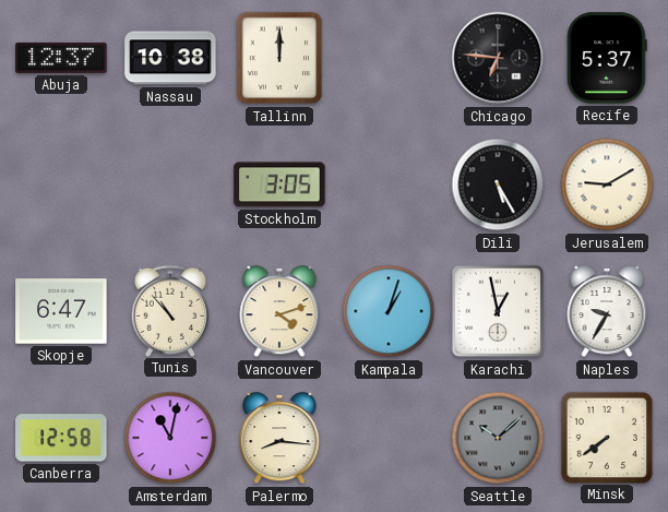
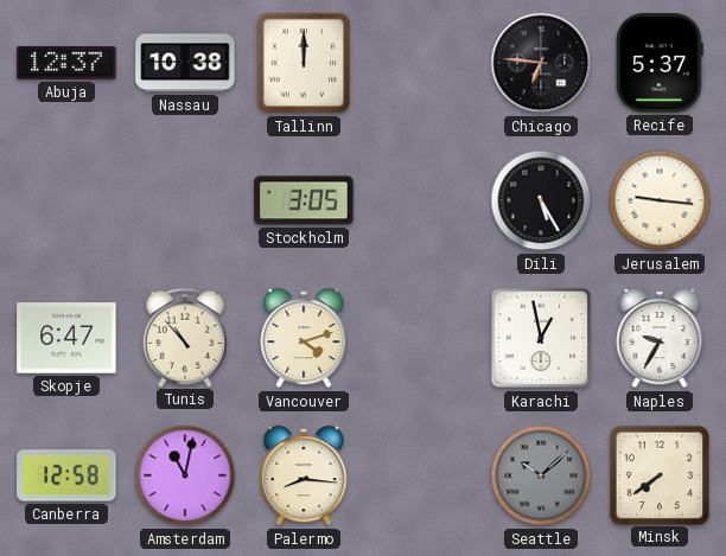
Jerusalem: 9:10 -> 9:16
Kampala: 1:03 -> none
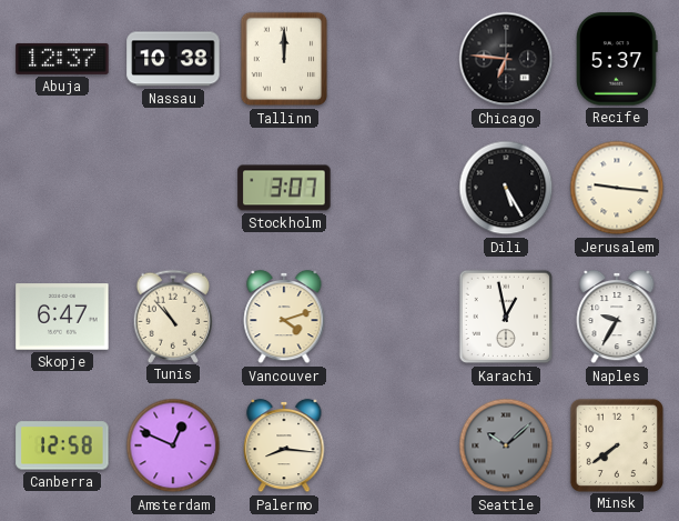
Stockholm: 3:05 -> 3:07
Amsterdam: 11:02 -> 12:49
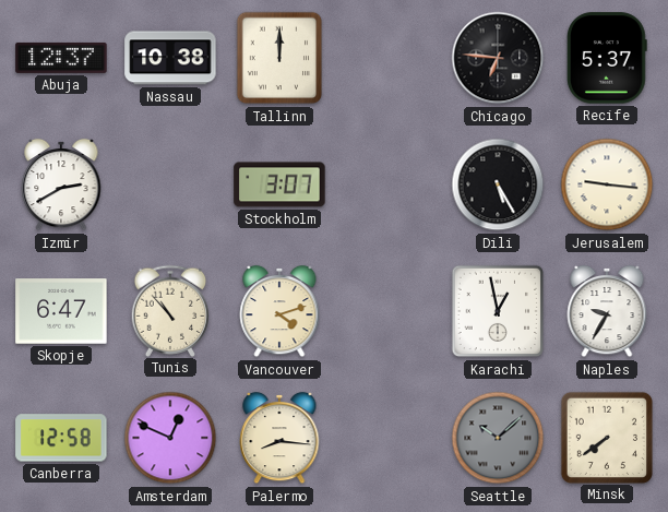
Izmir: none -> 2:40
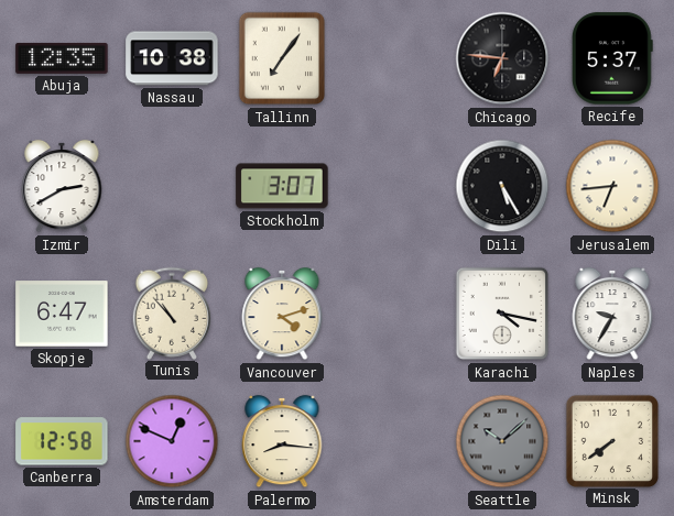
Abuja: 12:37 -> 12:35
Tallinn: 12:00 -> 7:06
Jerusalem: 9:16 -> 6:44
Karachi: 12:58 -> 4:17
